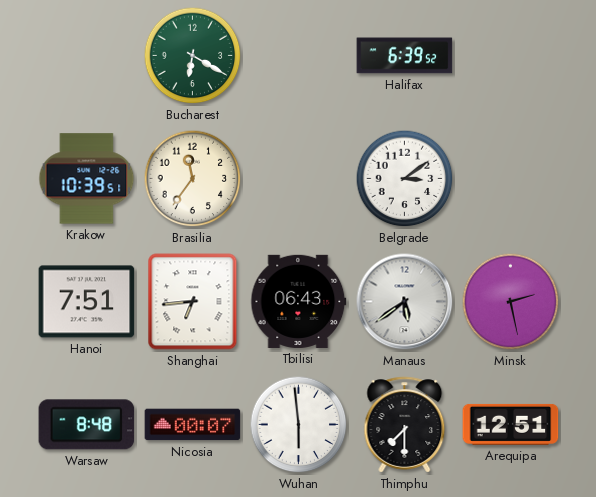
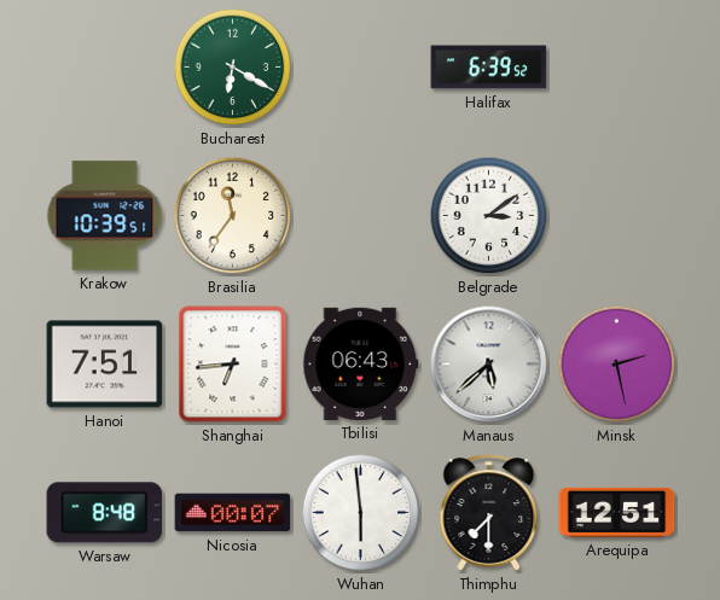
Manaus: 5:39 -> 5:38
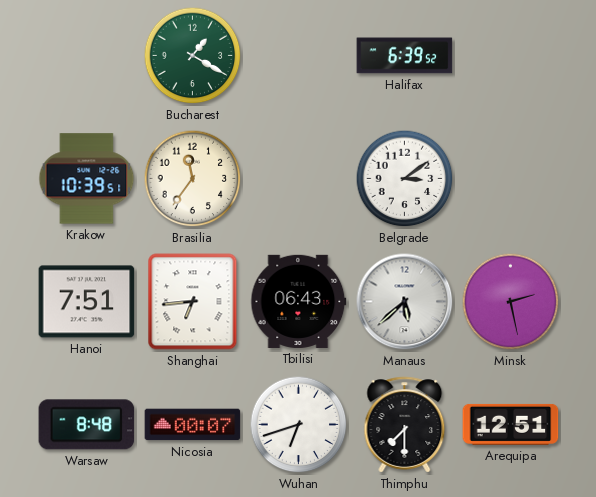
Bucharest: 6:20 -> 1:20
Wuhan: 5:59 -> 6:42
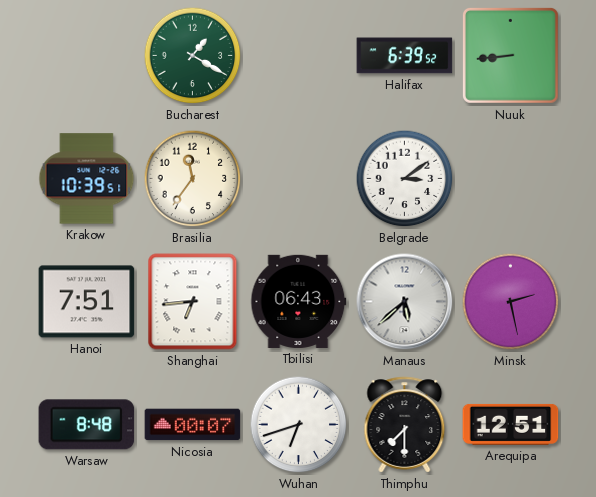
Nuuk: none -> 8:44
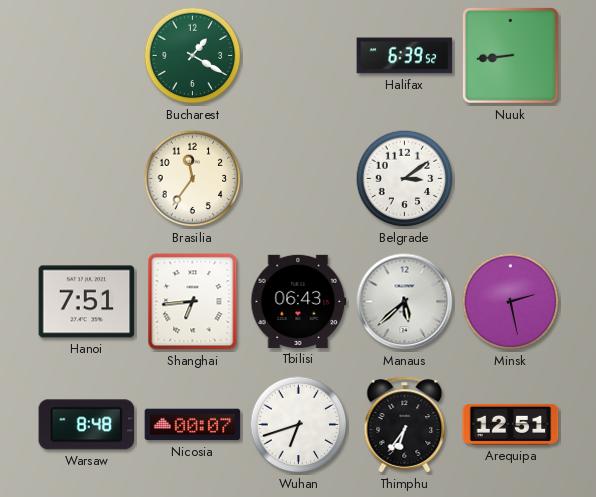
Krakow: 10:39 -> none
Thimphu: 7:30 -> 6:36
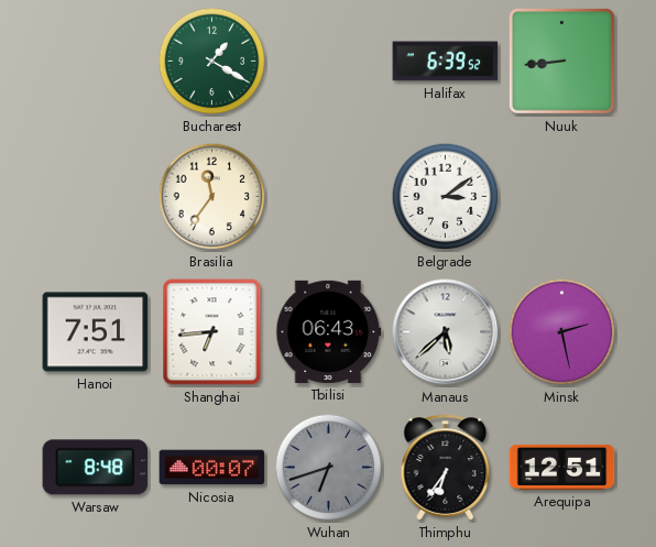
Wuhan dial: white -> grey
